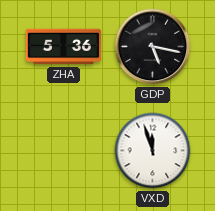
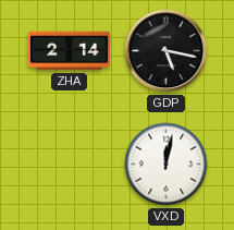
ZHA: 5:36 -> 2:14
VXD: 11:57 -> 12:02
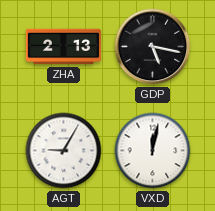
ZHA: 2:14 -> 2:13
AGT: none -> 9:05
